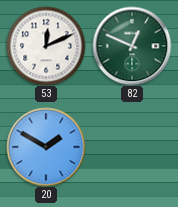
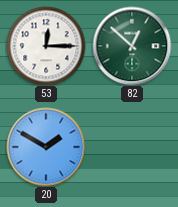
53: 12:11 -> 12:15
82: 12:49 -> 12:52
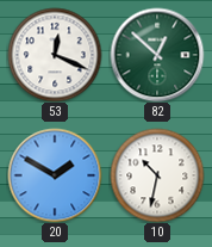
53: 12:15 -> 12:19
10: none -> 10:32
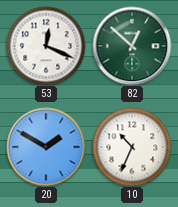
10: 10:32 -> 10:34
